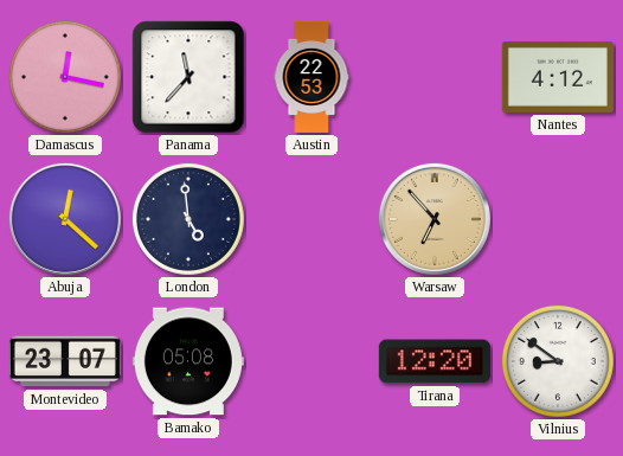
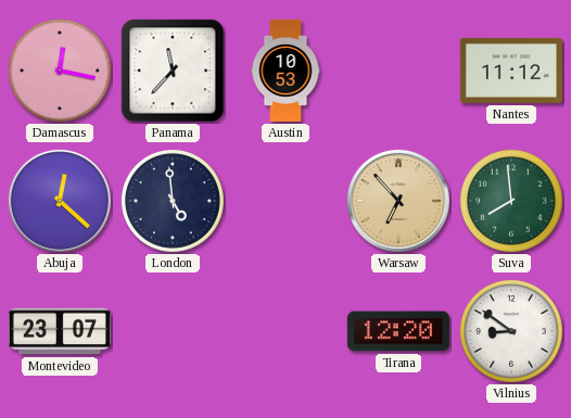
Austin: 22:53 -> 10:53
Nantes: 4:12 -> 11:12
Suva: none -> 7:59
Bamako: 05:08 -> none
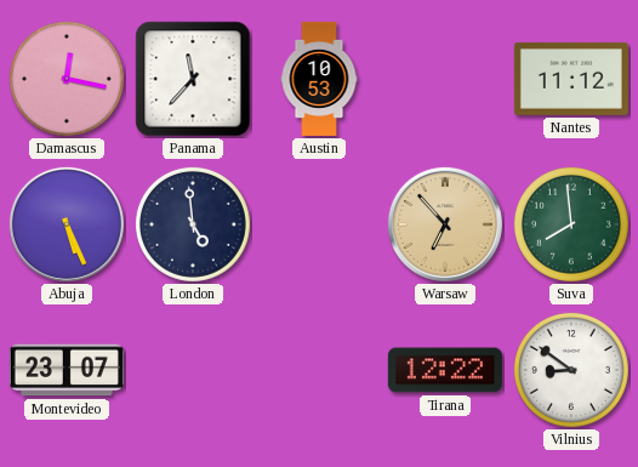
Abuja: 12:22 -> 5:26
Tirana: 12:20 -> 12:22
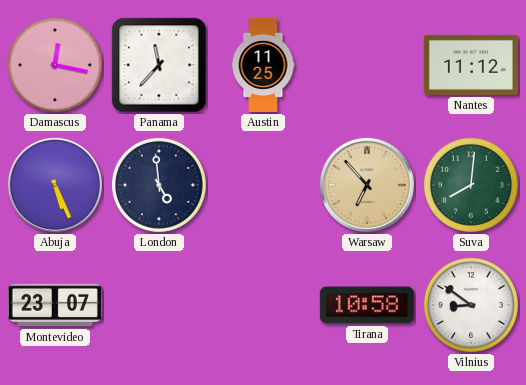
Austin: 10:53 -> 11:25
Suva: 7:59 -> 8:01
Tirana: 12:22 -> 10:58
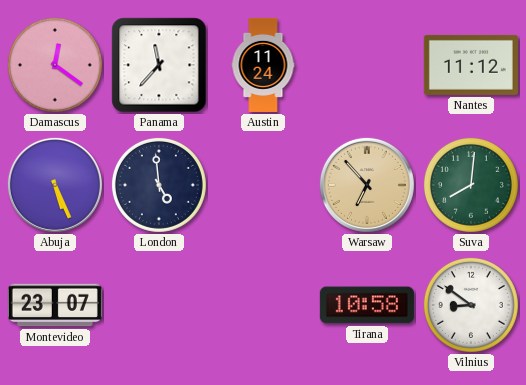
Damascus: 12:17 -> 12:21
Austin: 11:25 -> 11:24
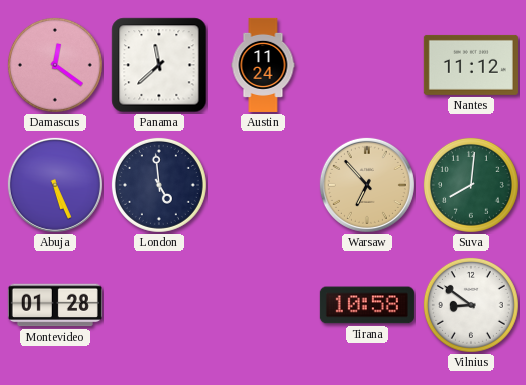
Panama: 11:37 -> 11:38
Montevideo: 23:07 -> 01:28
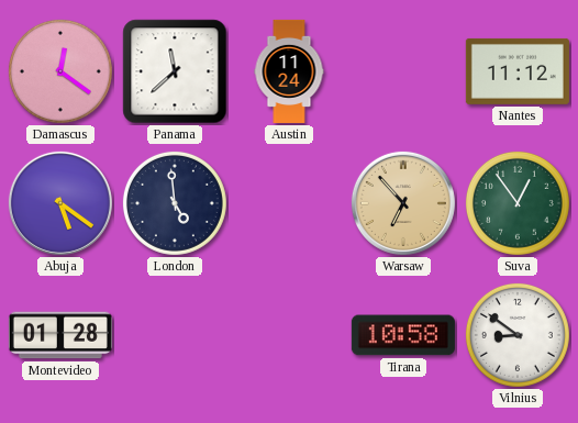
Abuja: 5:26 -> 5:21
Suva: 8:01 -> 12:54
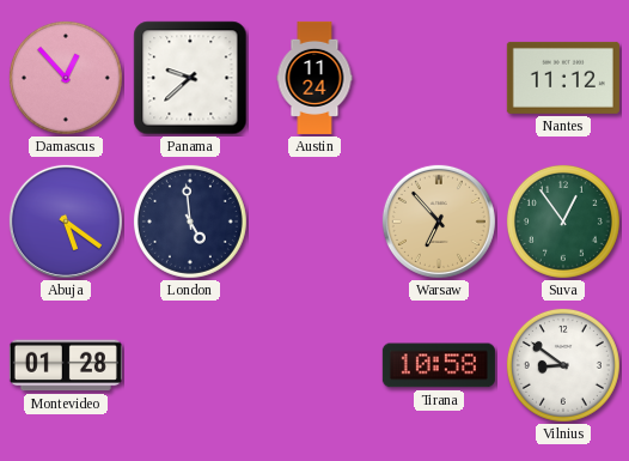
Damascus: 12:21 -> 12:53
Panama: 11:38 -> 9:38
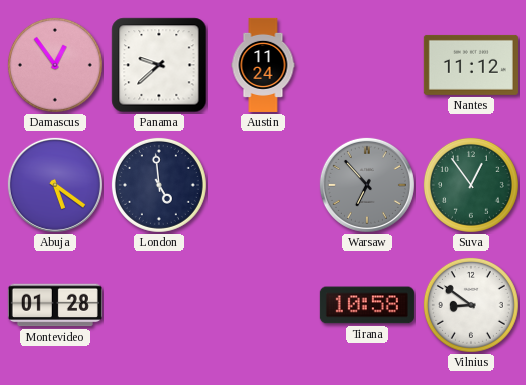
Damascus: 12:53 -> 12:54
Warsaw dial: champagne -> grey
